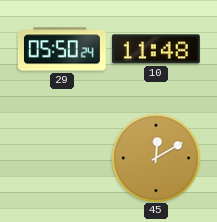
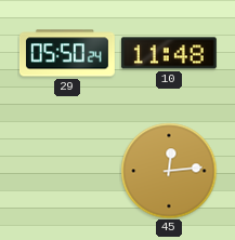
45: 12:10 -> 12:14
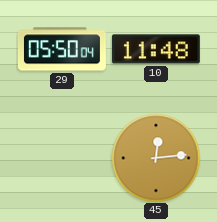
29: 05:50:24 -> 05:50:04
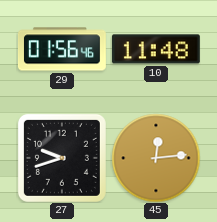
29: 05:50 -> 01:56
27: none -> 9:42
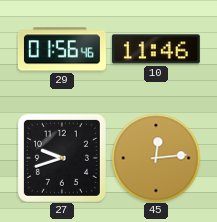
10: 11:48 -> 11:46
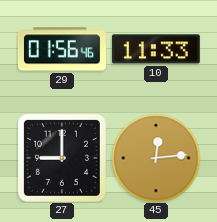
10: 11:46 -> 11:33
27: 9:42 -> 9:00
